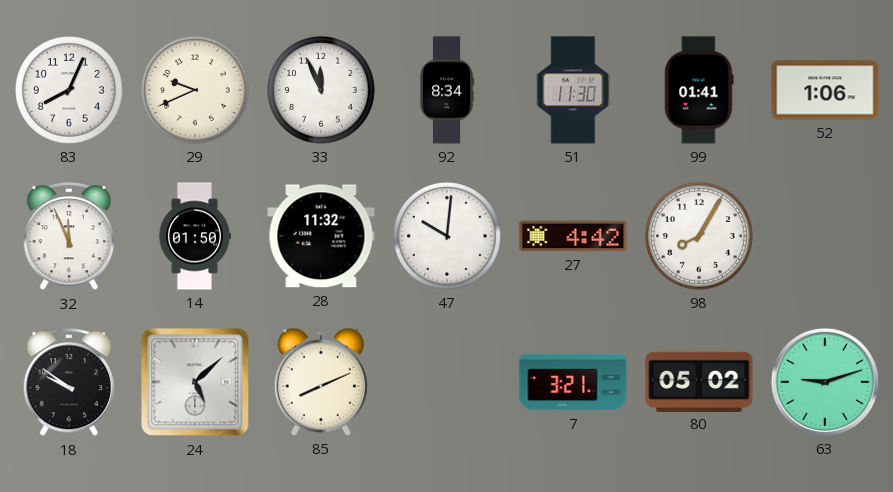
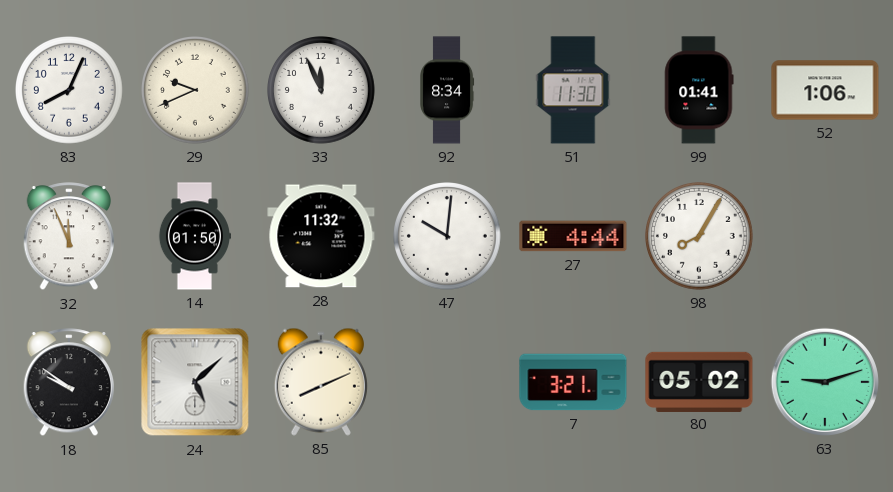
27: 4:42 -> 4:44
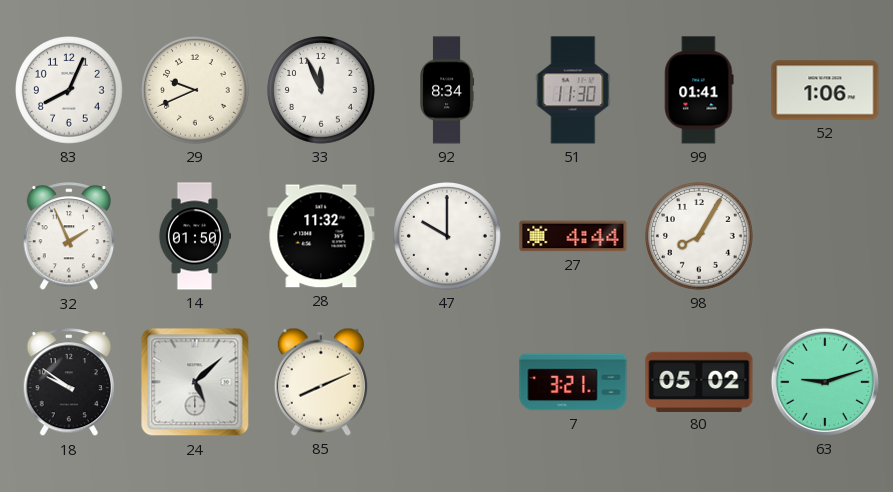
32: 11:56 -> 1:56
47: 10:01 -> 10:00
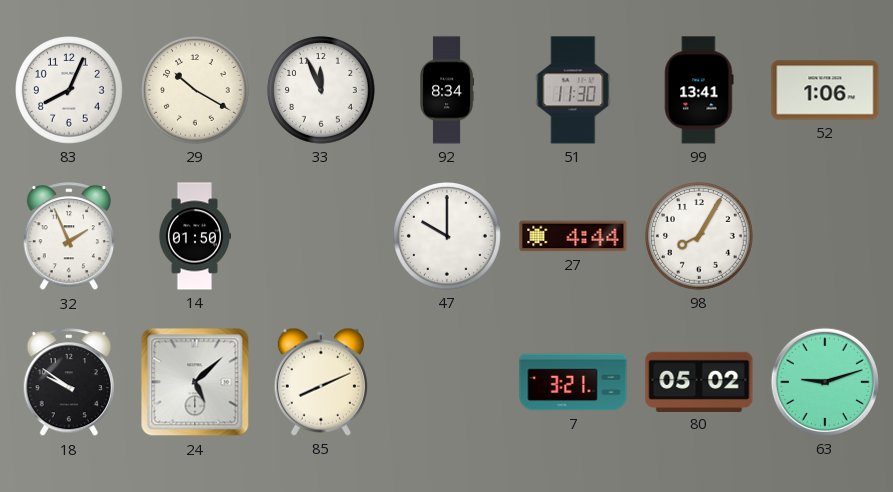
29: 9:41 -> 10:20
99: 01:41 -> 13:41
28: 11:32 -> none
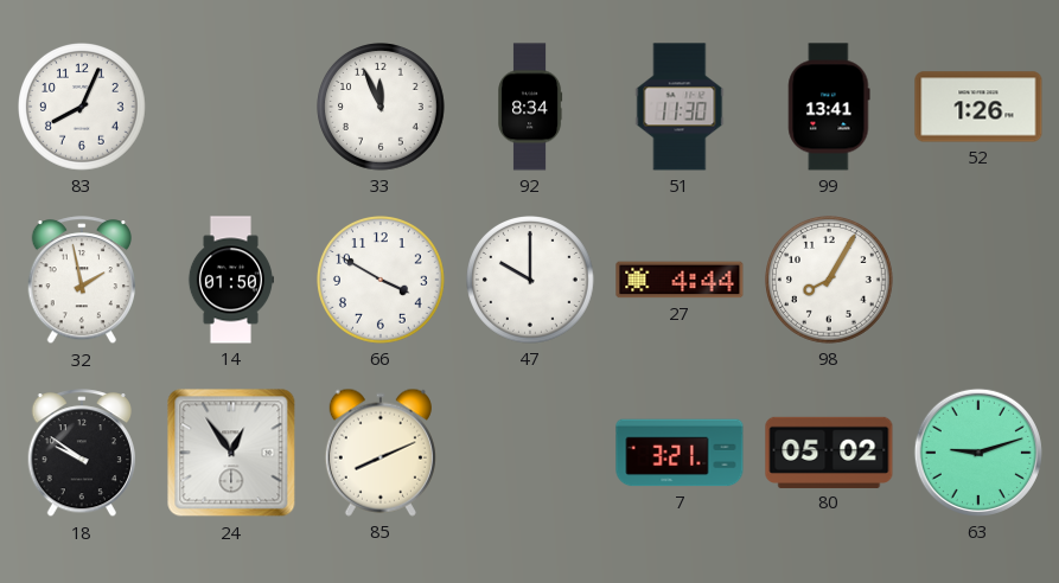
29: 10:20 -> none
52: 1:06 -> 1:26
32: 1:56 -> 1:58
66: none -> 3:50
24: 5:08 -> 12:54
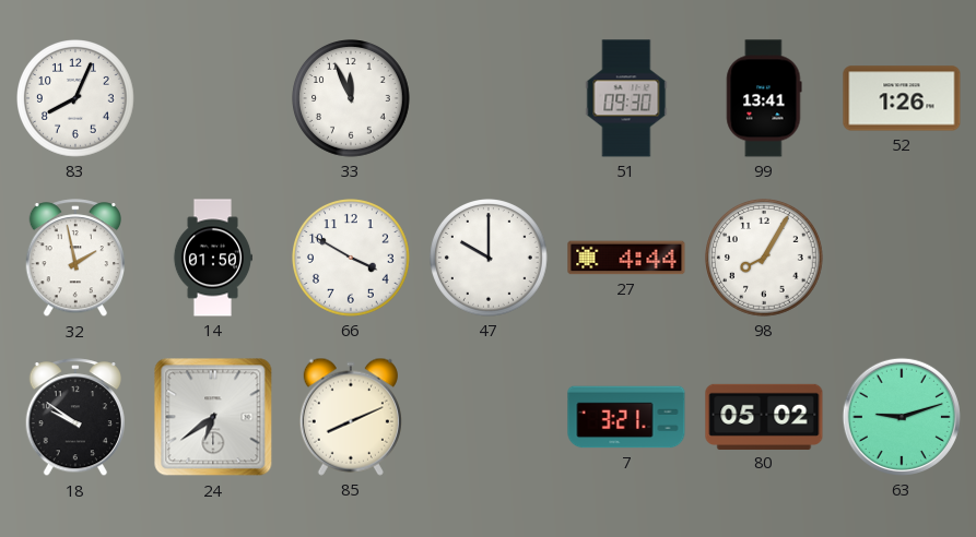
92: 8:34 -> none
51: 11:30 -> 09:30
24: 12:54 -> 6:39
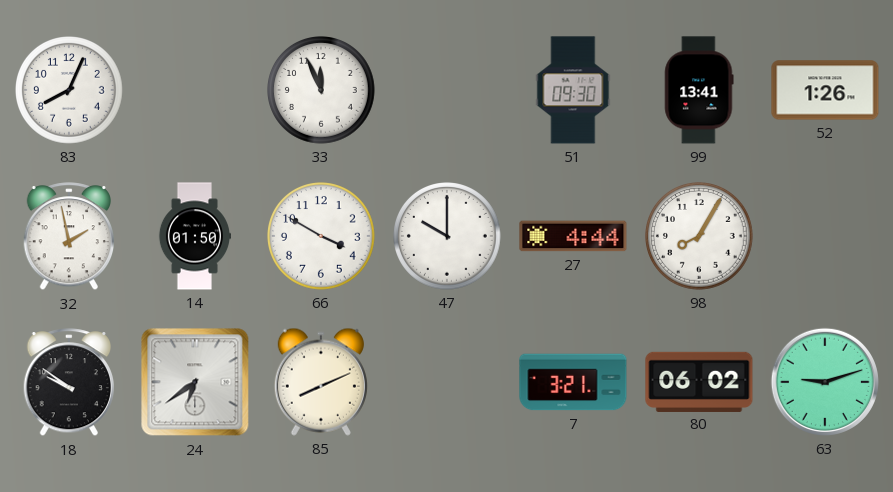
80: 05:02 -> 06:02
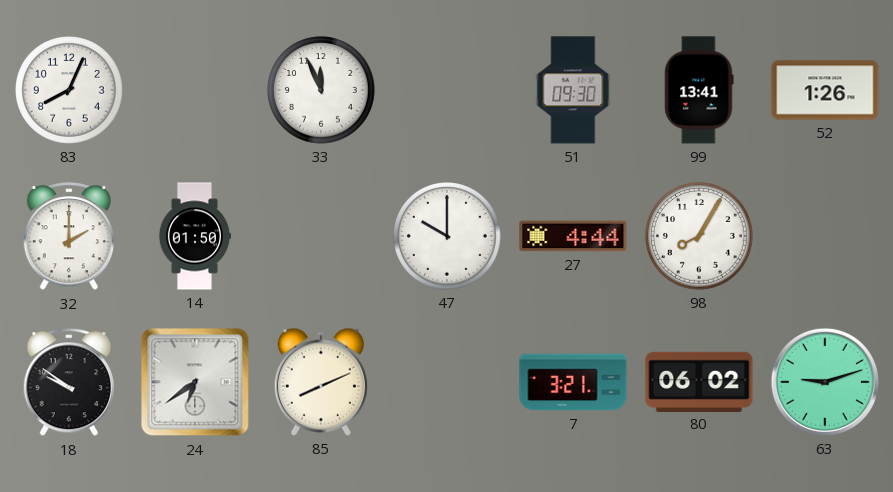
32: 1:58 -> 2:00
66: 3:50 -> none
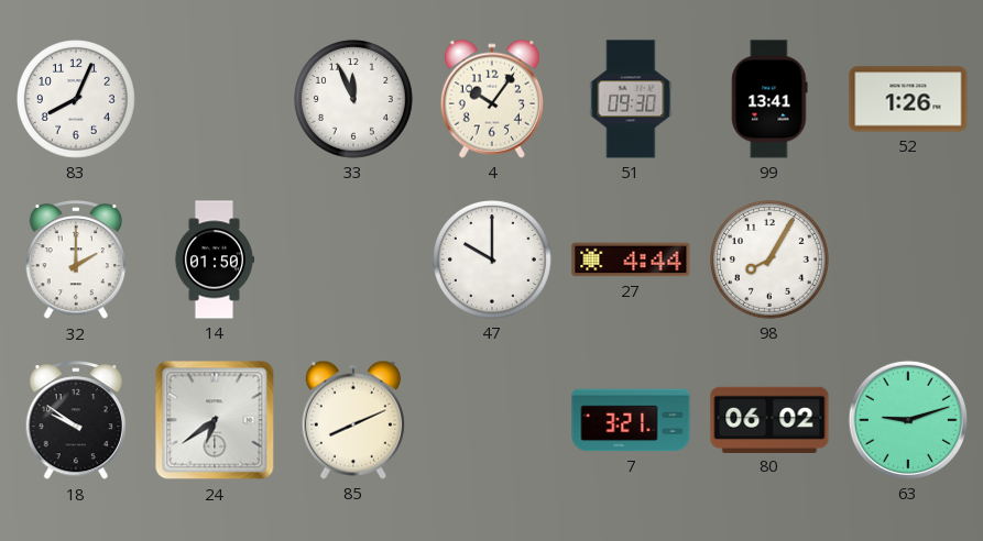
4: none -> 10:06
